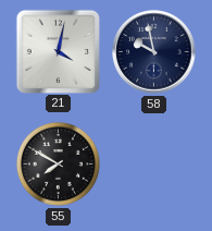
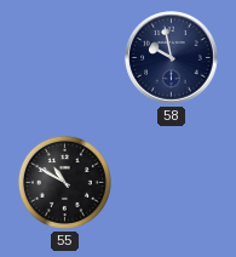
21: 4:02 -> none
55: 7:50 -> 10:50
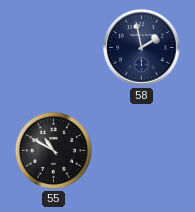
58: 9:58 -> 1:58
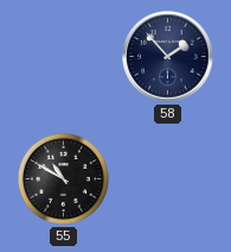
58: 1:58 -> 1:53
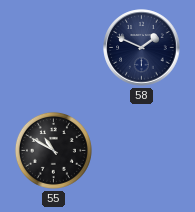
58: 1:53 -> 1:49
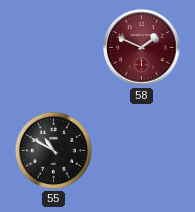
58 dial: navy -> burgundy
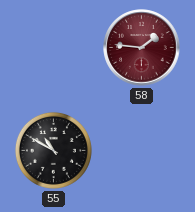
58: 1:49 -> 1:46
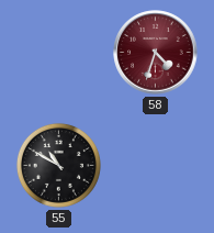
58: 1:46 -> 4:33
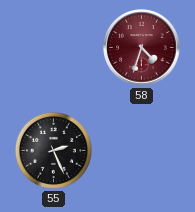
55: 10:50 -> 2:26
